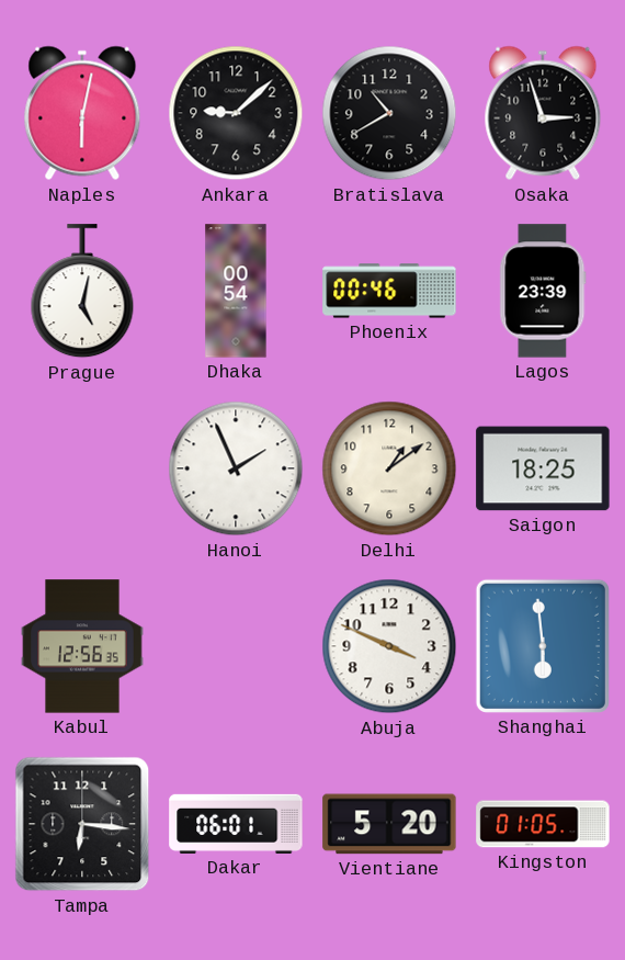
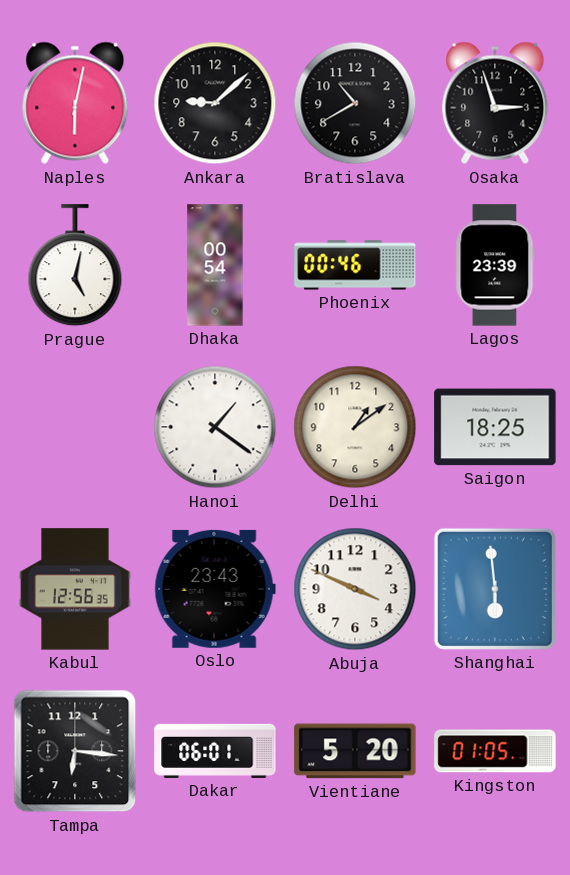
Hanoi: 1:56 -> 1:21
Oslo: none -> 23:43
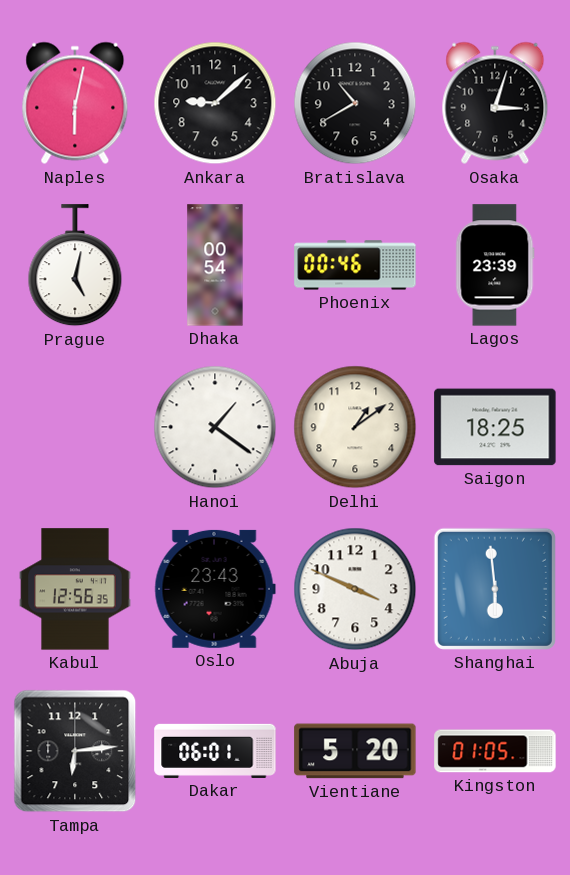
Osaka: 2:57 -> 3:03
Tampa: 6:16 -> 6:14
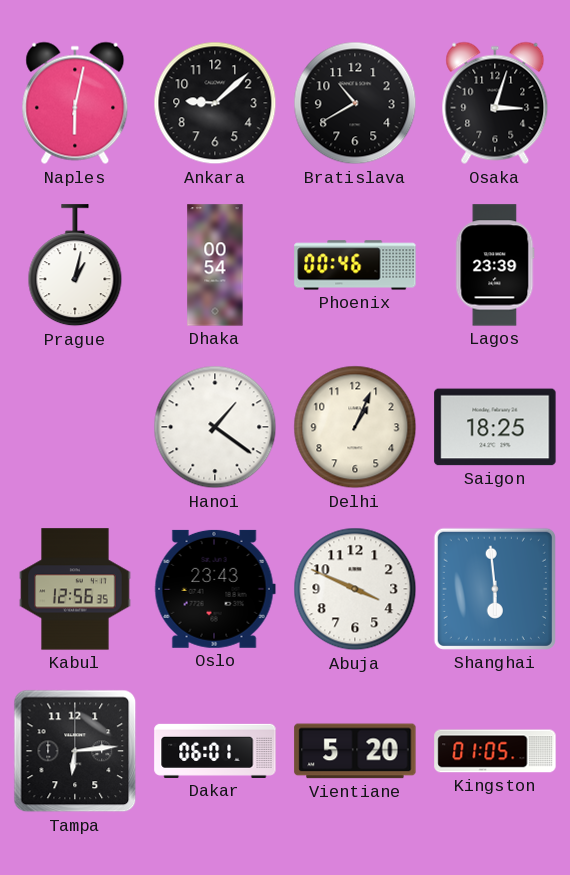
Prague: 5:02 -> 1:02
Delhi: 1:09 -> 1:04
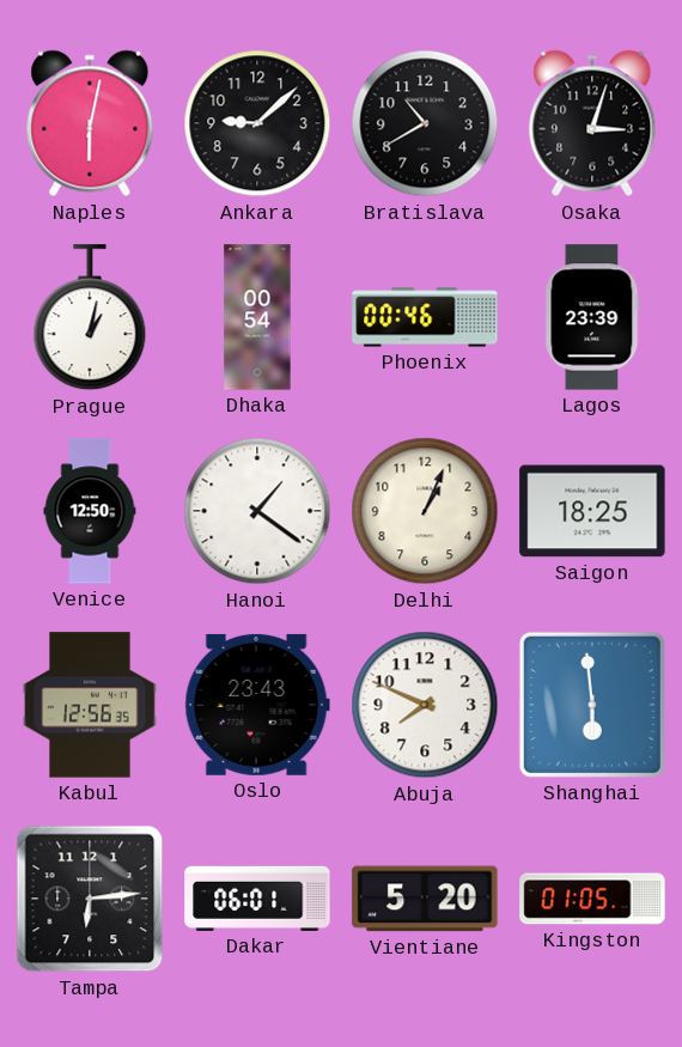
Venice: none -> 12:50
Abuja: 3:49 -> 7:49
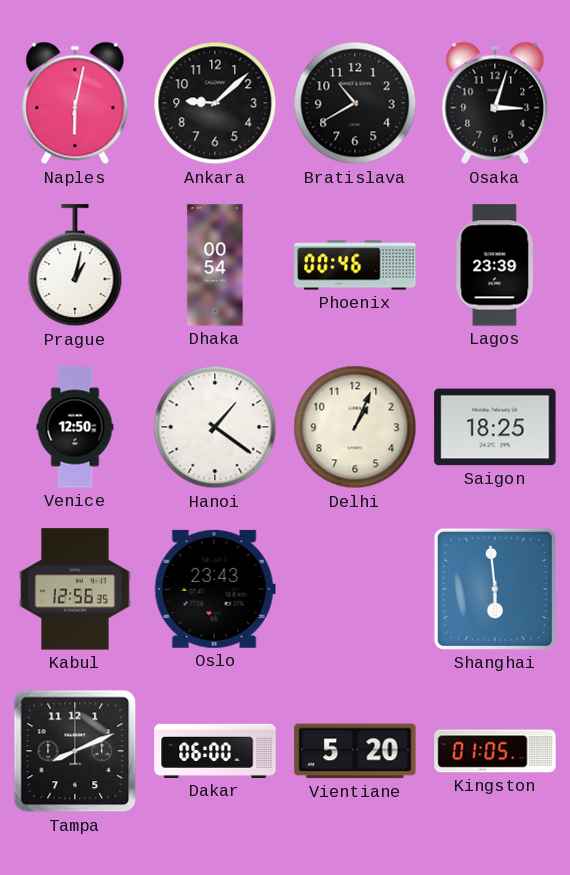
Abuja: 7:49 -> none
Tampa: 6:14 -> 8:11
Dakar: 06:01 -> 06:00
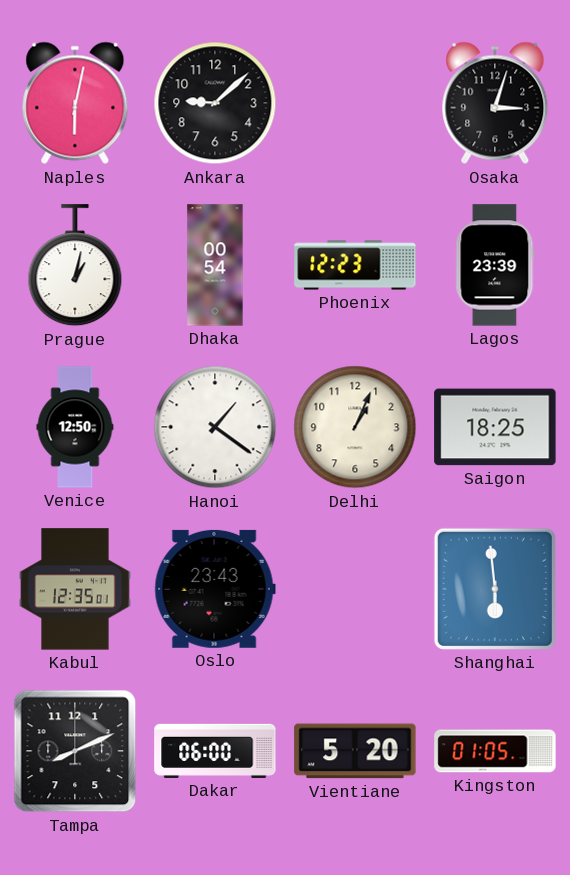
Bratislava: 10:40 -> none
Phoenix: 00:46 -> 12:23
Kabul: 12:56 -> 12:35
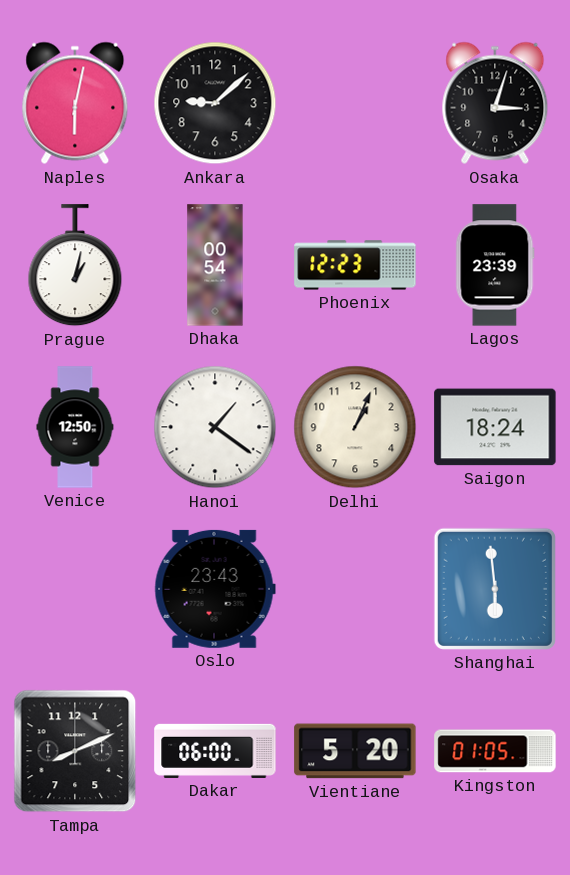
Saigon: 18:25 -> 18:24
Kabul: 12:35 -> none
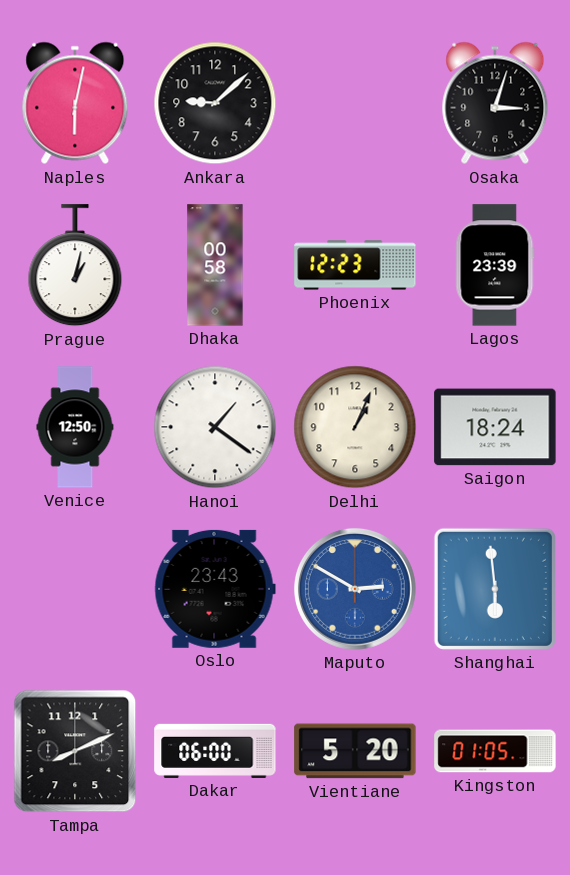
Dhaka: 00:54 -> 00:58
Maputo: none -> 2:50
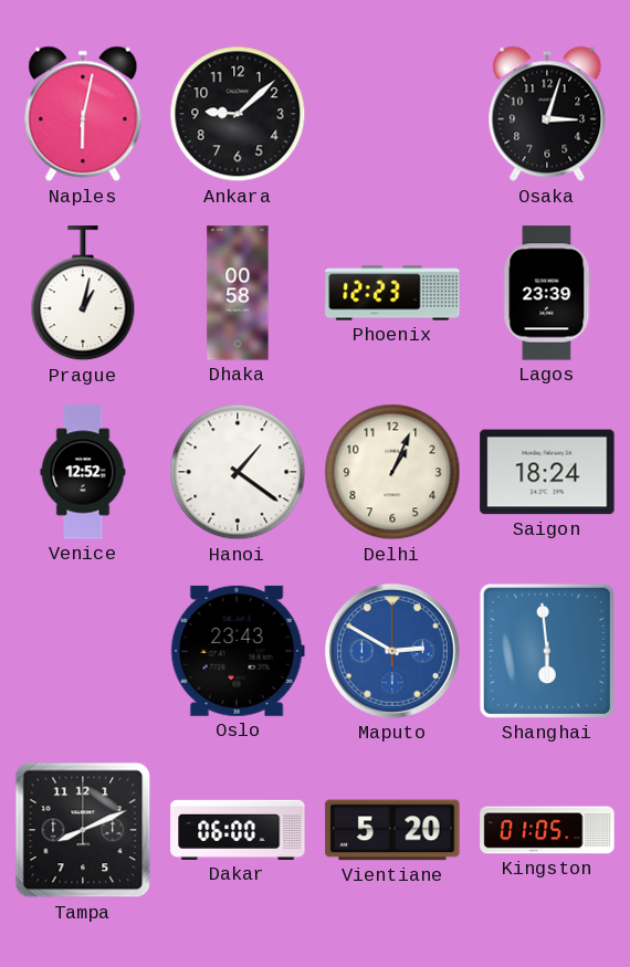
Venice: 12:50 -> 12:52
